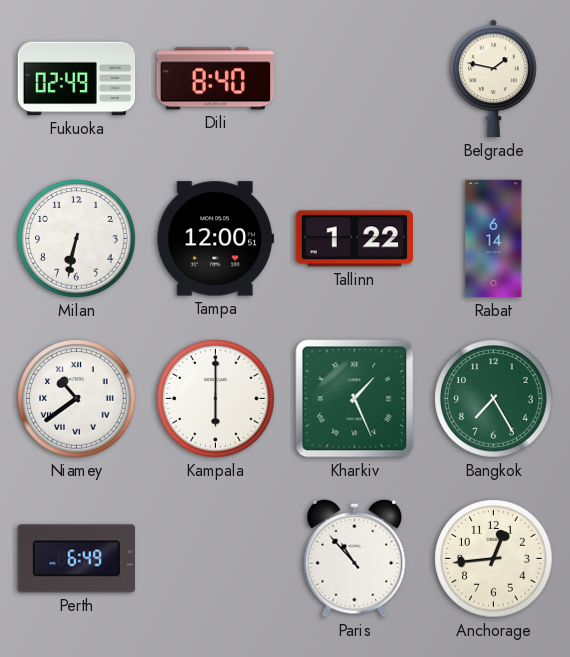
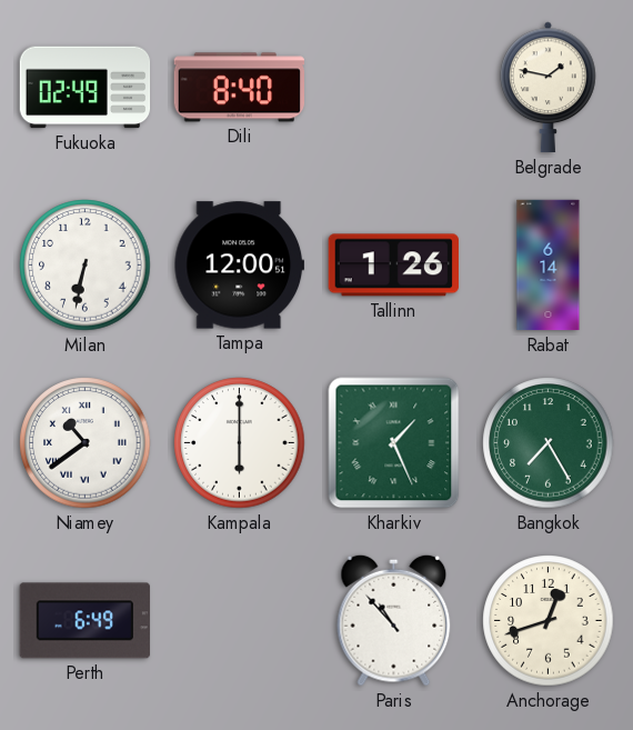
Tallinn: 1:22 -> 1:26
Anchorage: 12:44 -> 12:42
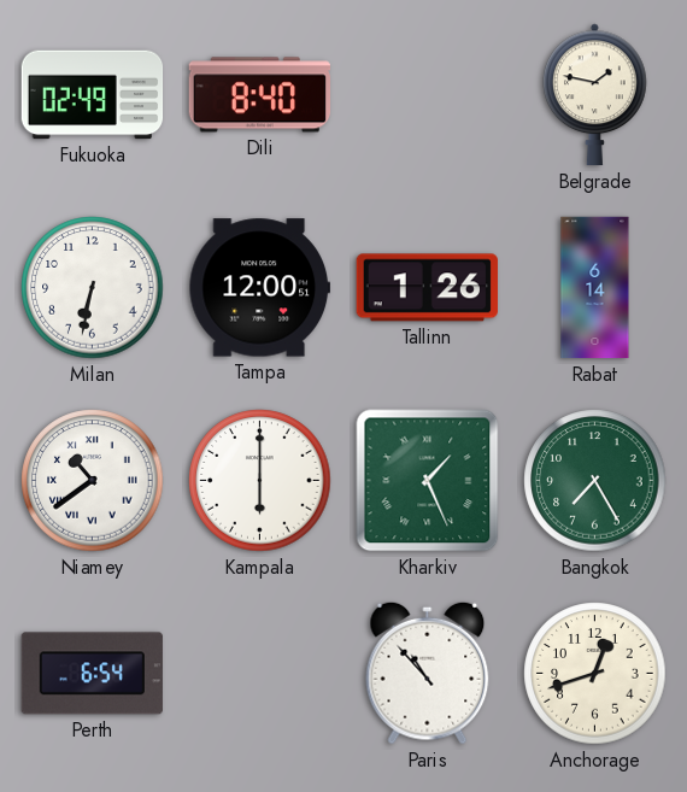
Perth: 6:49 -> 6:54
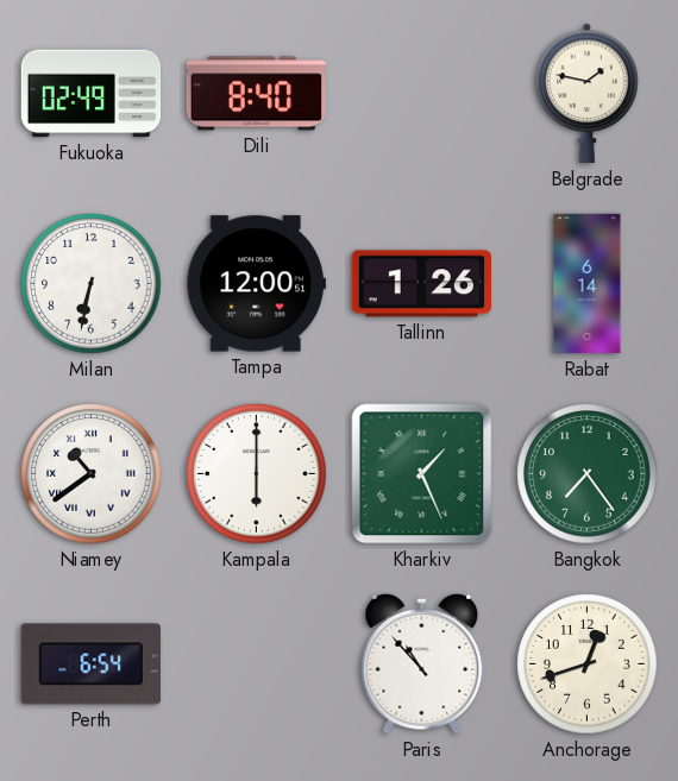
Bangkok: 7:25 -> 7:24
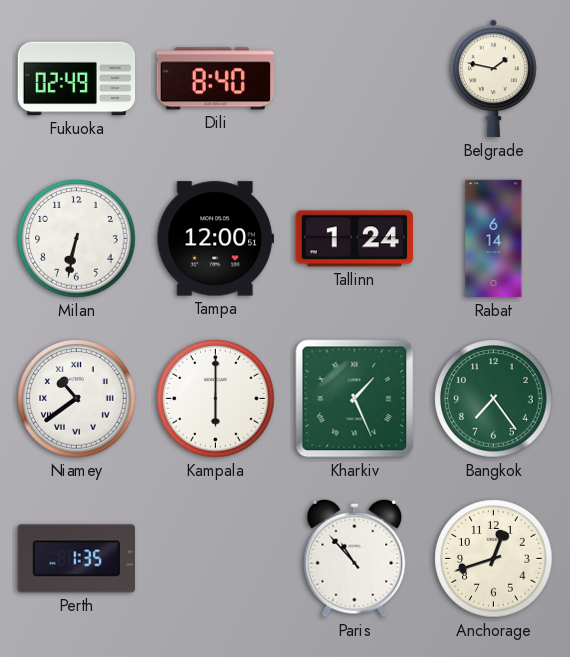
Tallinn: 1:26 -> 1:24
Perth: 6:54 -> 1:35
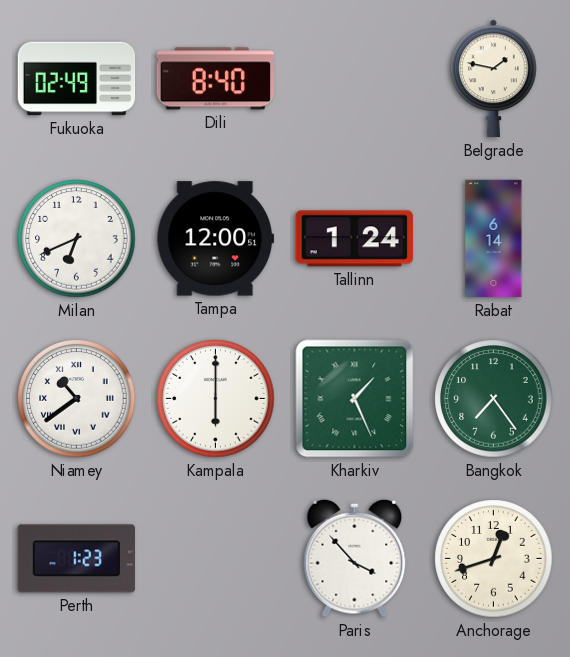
Milan: 6:32 -> 6:41
Perth: 1:35 -> 1:23
Paris: 10:53 -> 3:53
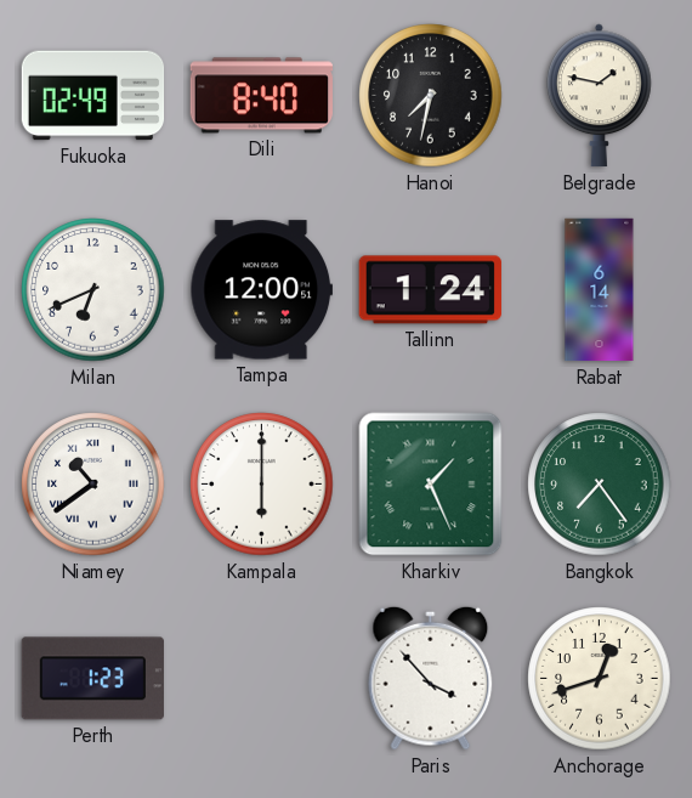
Hanoi: none -> 7:32
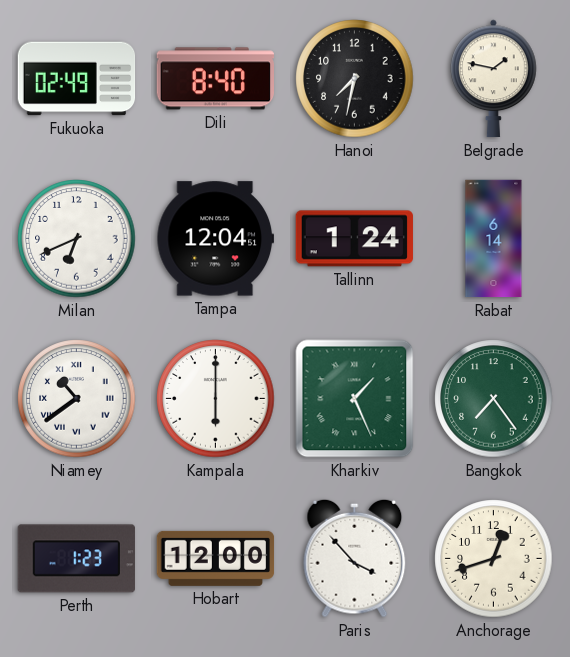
Tampa: 12:00 -> 12:04
Hobart: none -> 12:00
